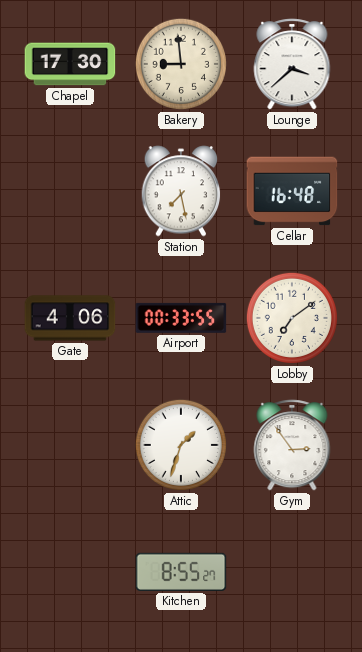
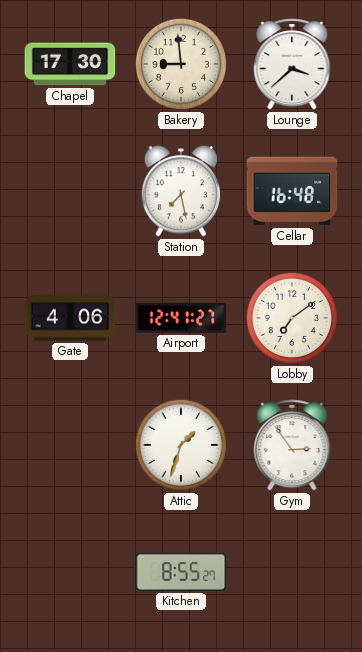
Airport: 00:33 -> 12:41
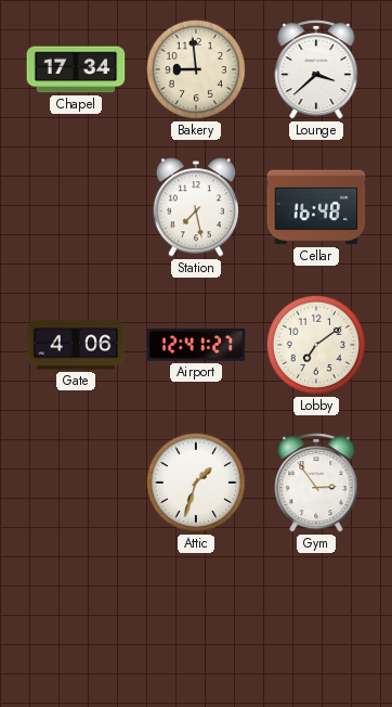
Chapel: 17:30 -> 17:34
Kitchen: 8:55 -> none
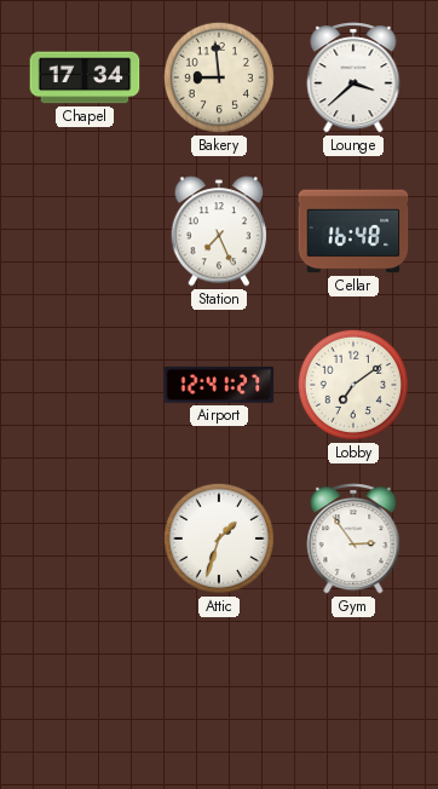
Station: 7:28 -> 7:26
Gate: 4:06 -> none
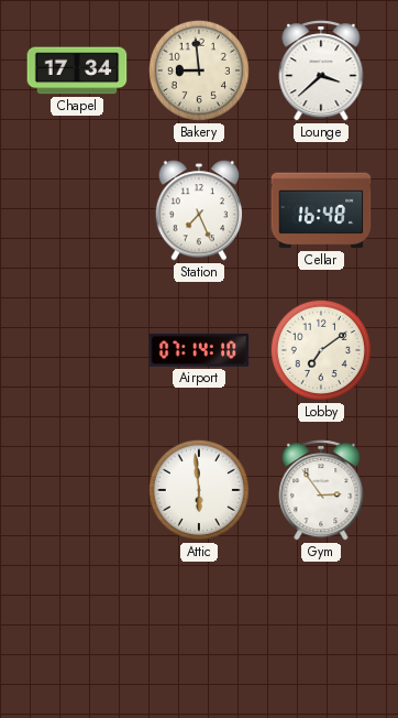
Airport: 12:41 -> 07:14
Attic: 1:33 -> 5:59
